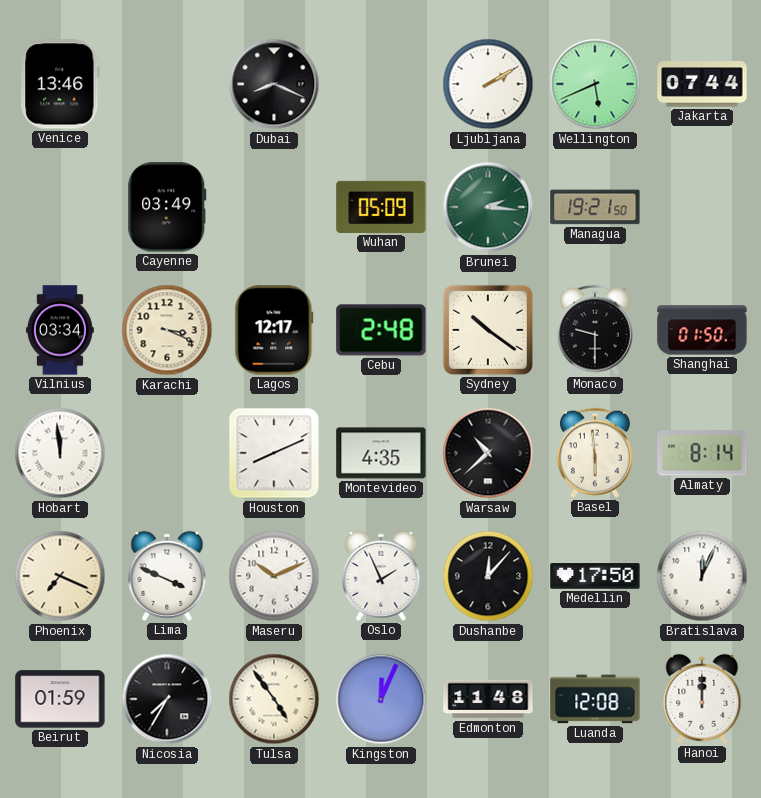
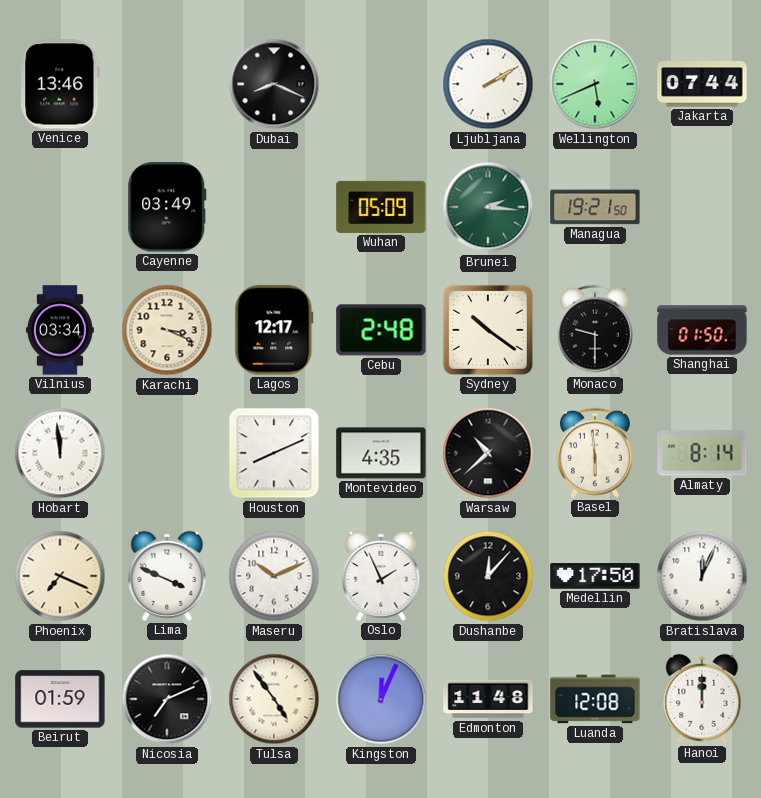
Nicosia: 7:35 -> 7:11
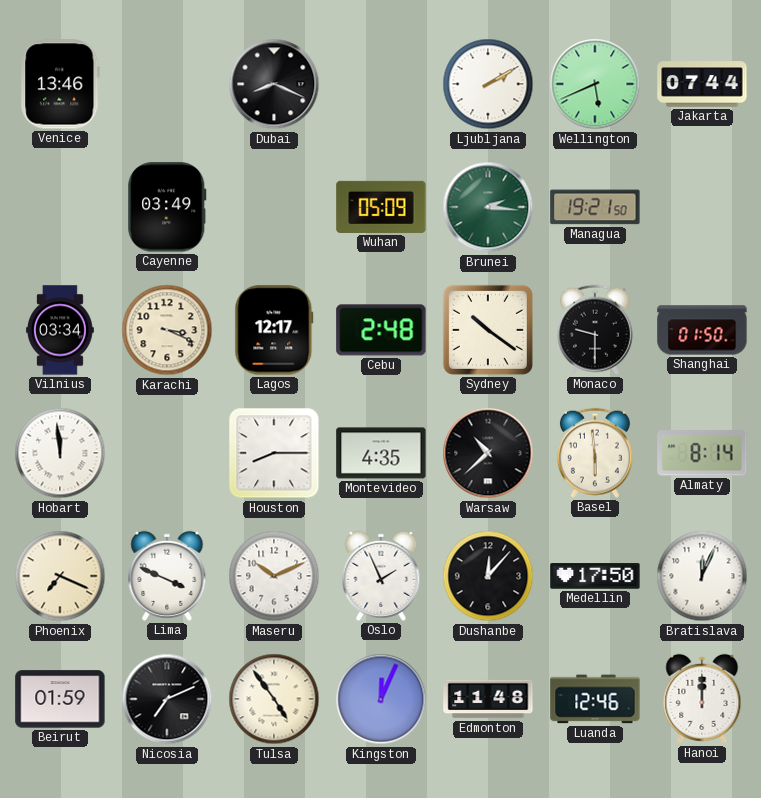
Houston: 8:11 -> 8:15
Luanda: 12:08 -> 12:46
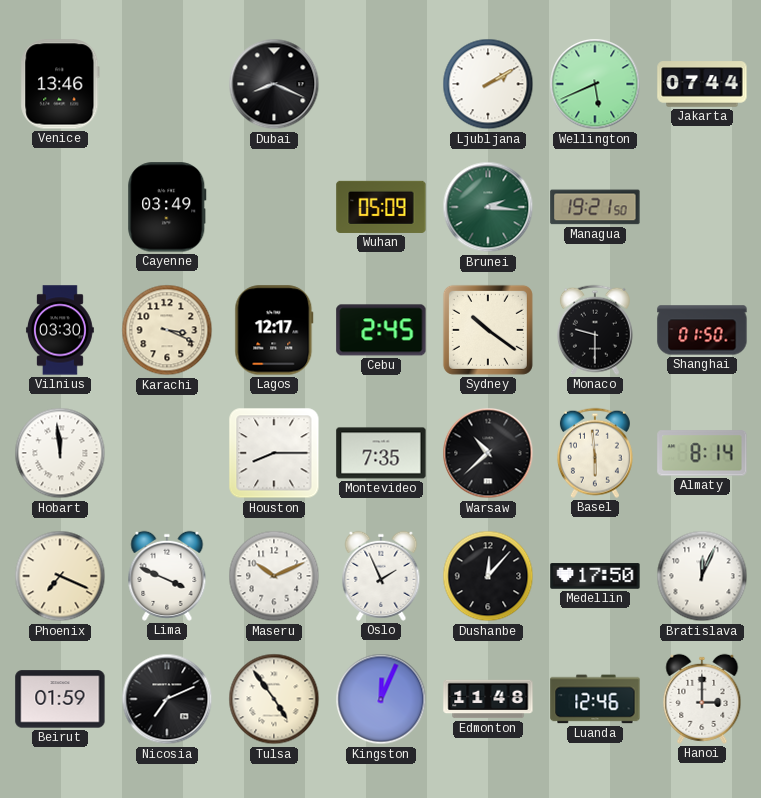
Vilnius: 03:34 -> 03:30
Cebu: 2:48 -> 2:45
Montevideo: 4:35 -> 7:35
Hanoi: 12:00 -> 3:00
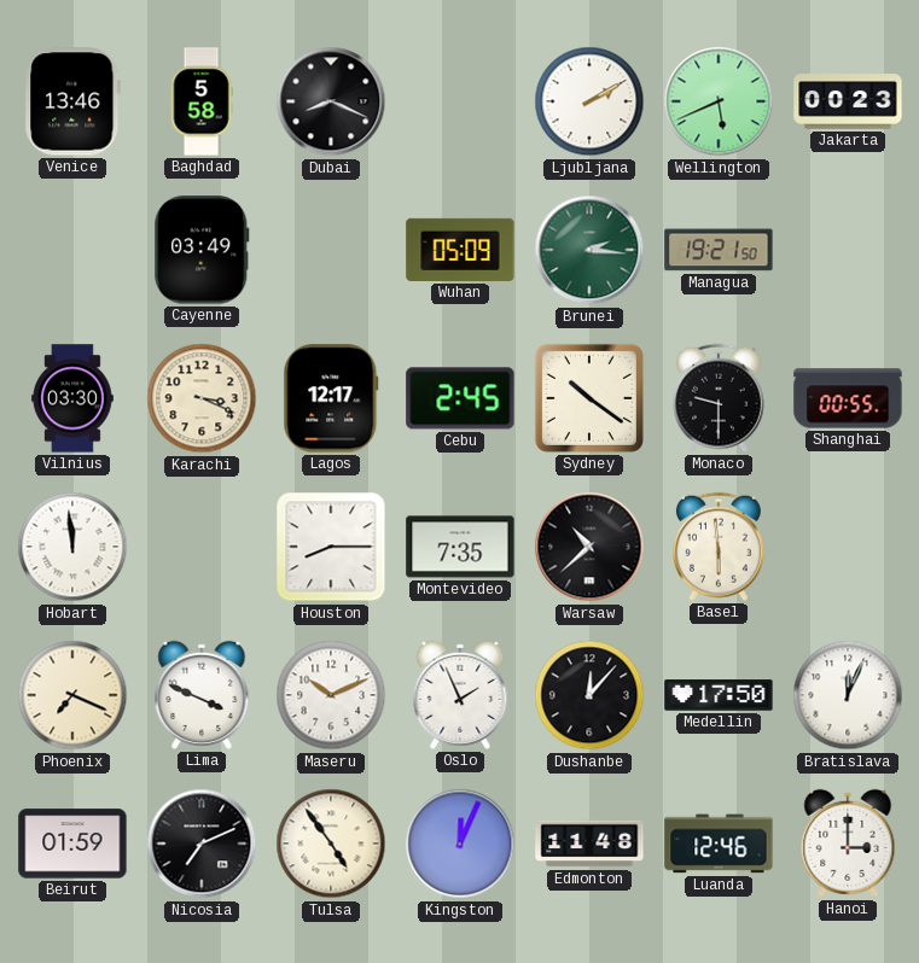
Baghdad: none -> 5:58
Jakarta: 07:44 -> 00:23
Shanghai: 01:50 -> 00:55
Almaty: 8:14 -> none
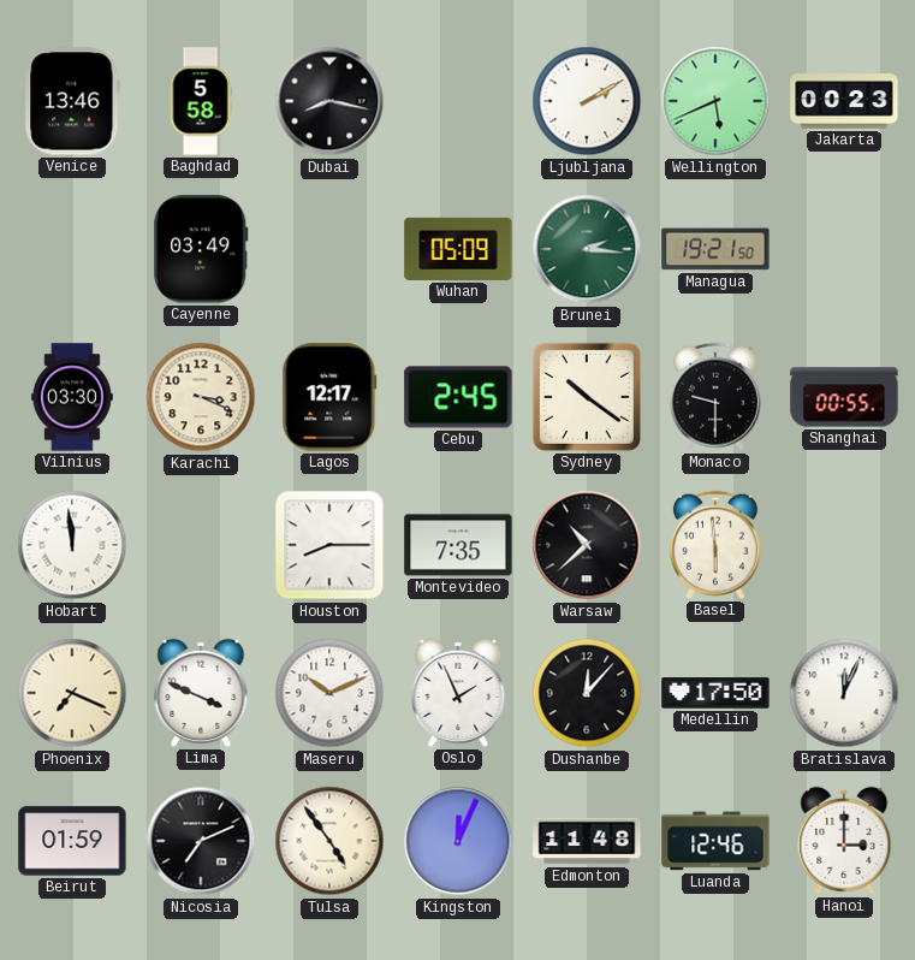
Dubai: 8:19 -> 8:17
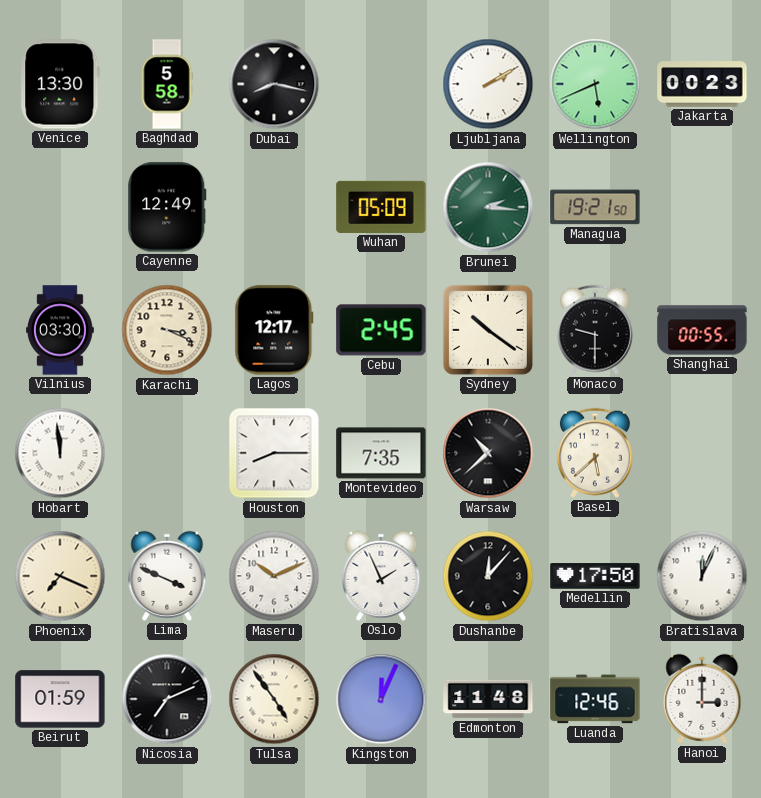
Venice: 13:46 -> 13:30
Cayenne: 03:49 -> 12:49
Basel: 5:59 -> 5:38
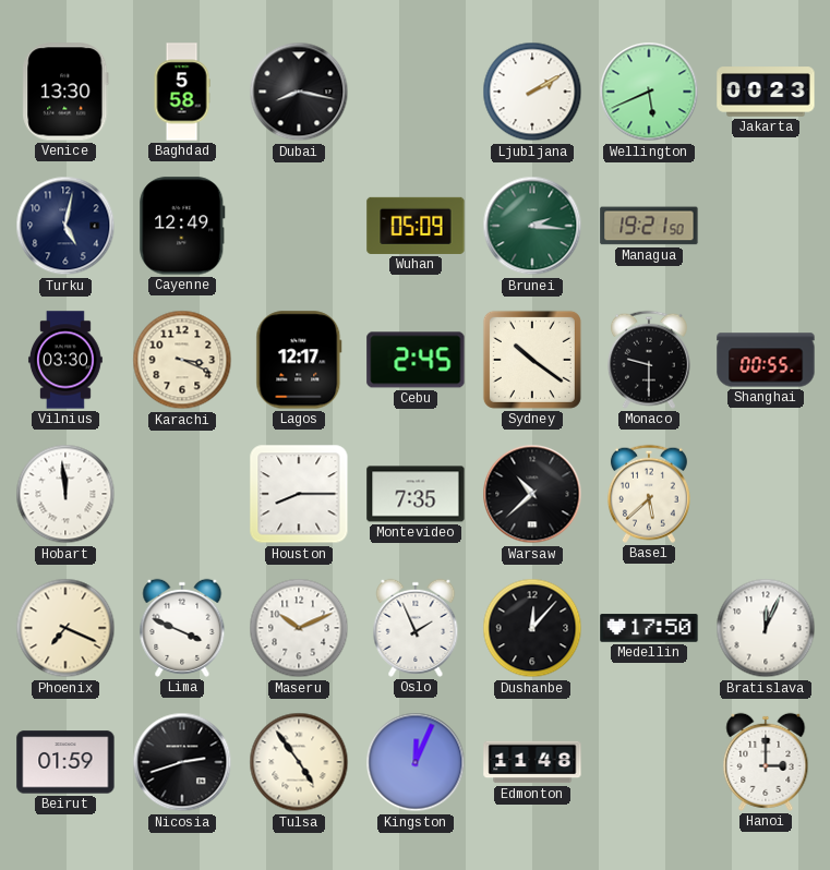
Turku: none -> 5:02
Nicosia: 7:11 -> 2:42
Luanda: 12:46 -> none
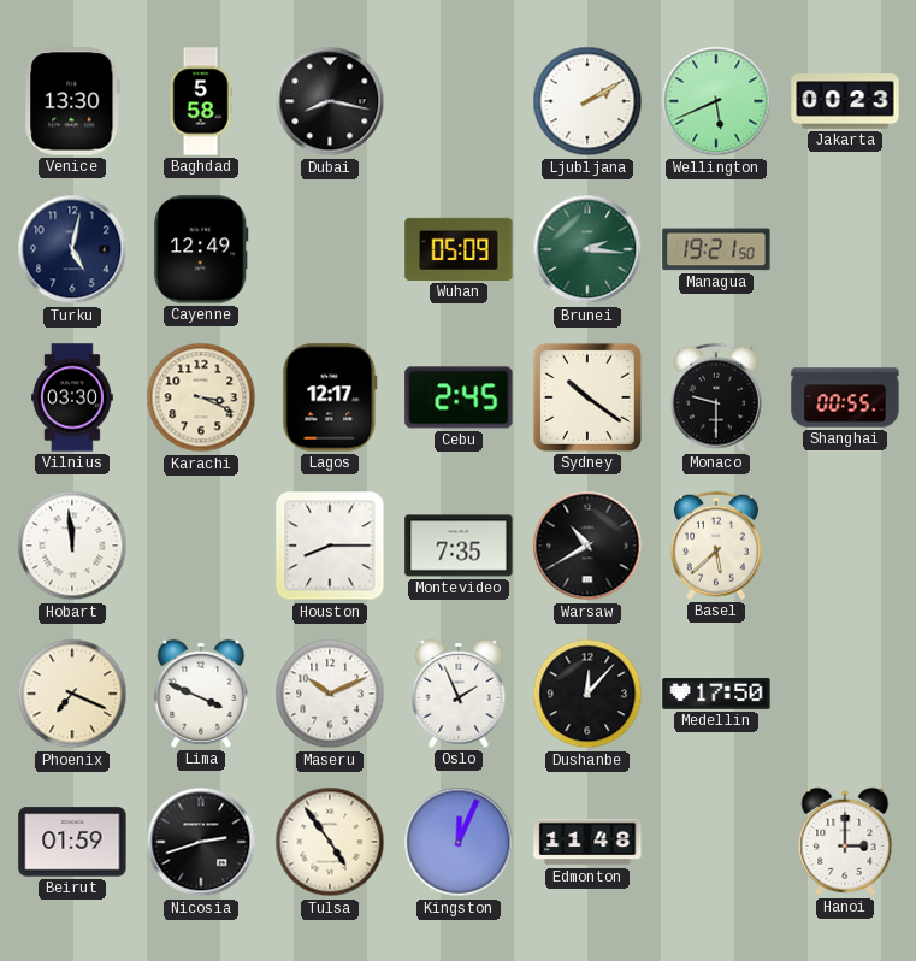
Warsaw: 10:38 -> 10:40
Bratislava: 12:04 -> none
